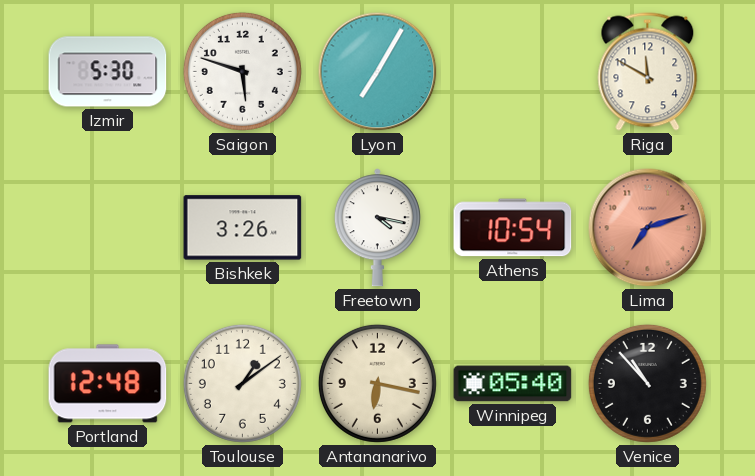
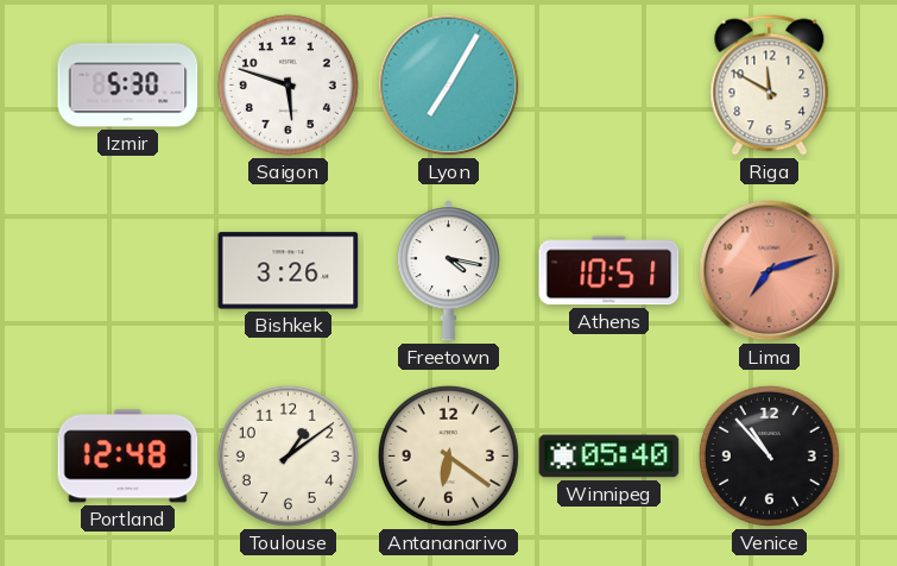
Athens: 10:54 -> 10:51
Antananarivo: 6:17 -> 6:21
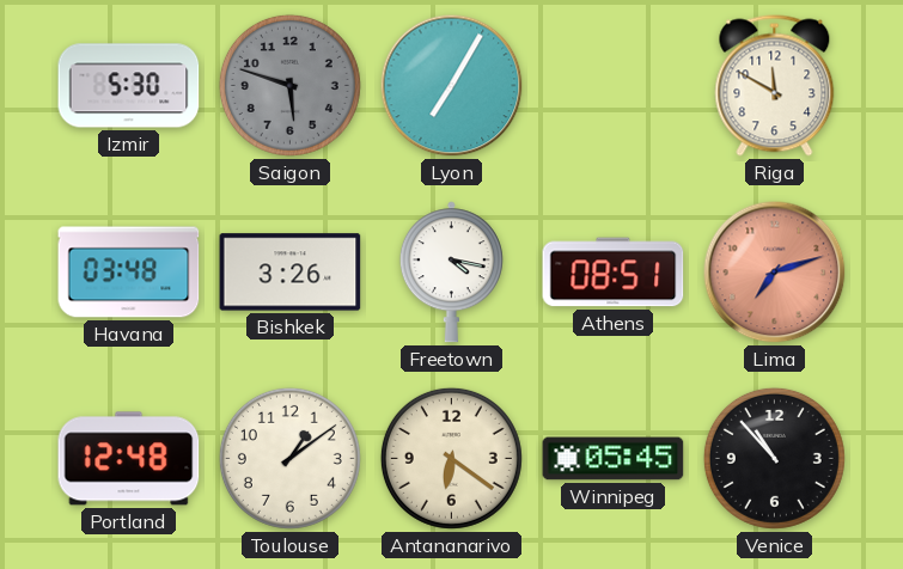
Saigon dial: white -> grey
Havana: none -> 03:48
Athens: 10:51 -> 08:51
Winnipeg: 05:40 -> 05:45
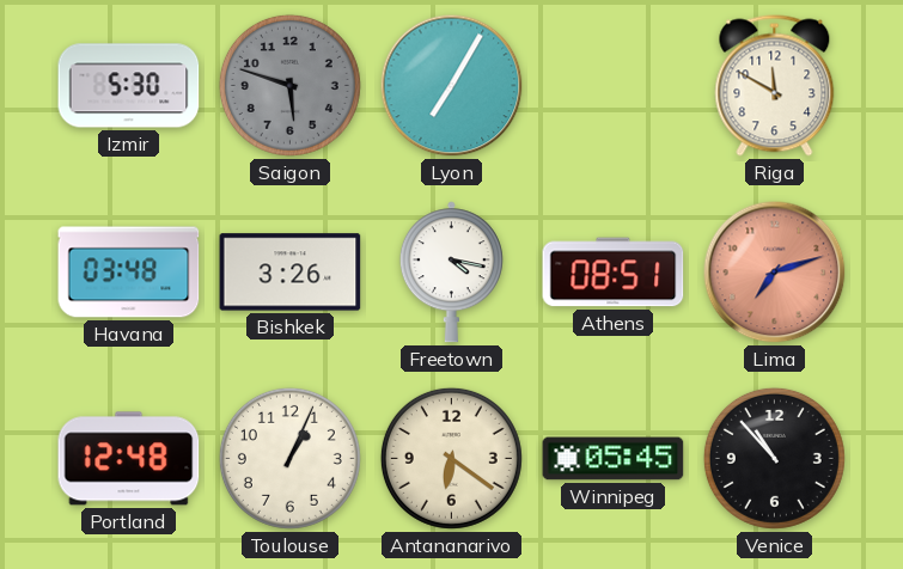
Toulouse: 1:09 -> 1:04
